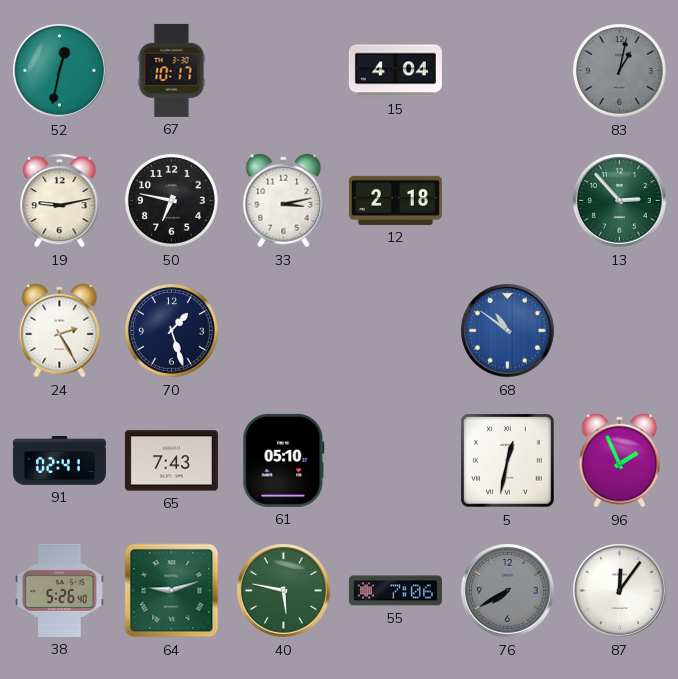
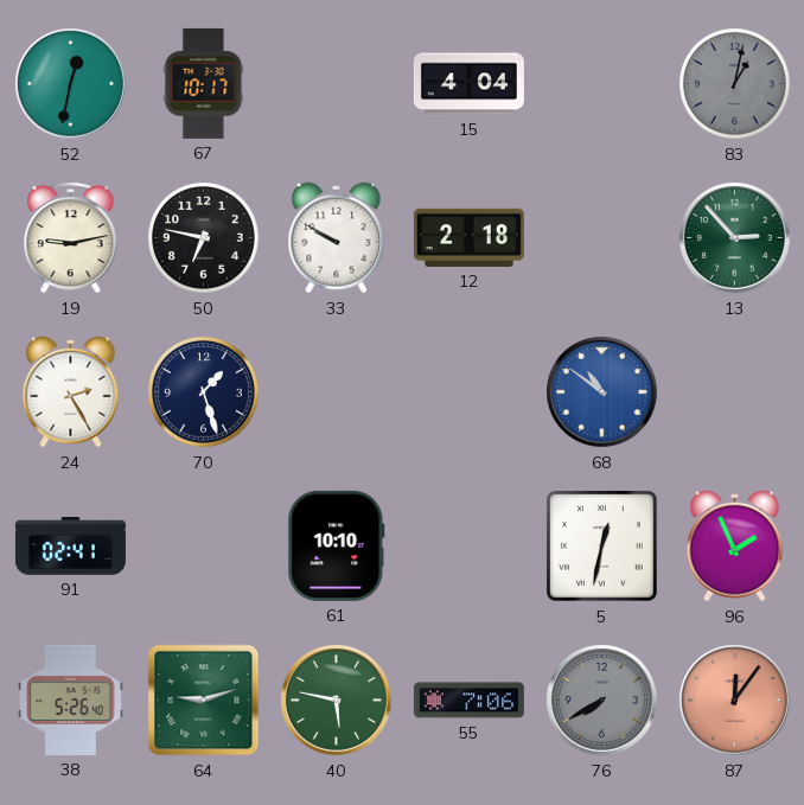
33: 3:13 -> 9:50
65: 7:43 -> none
61: 05:10 -> 10:10
87 dial: white -> salmon
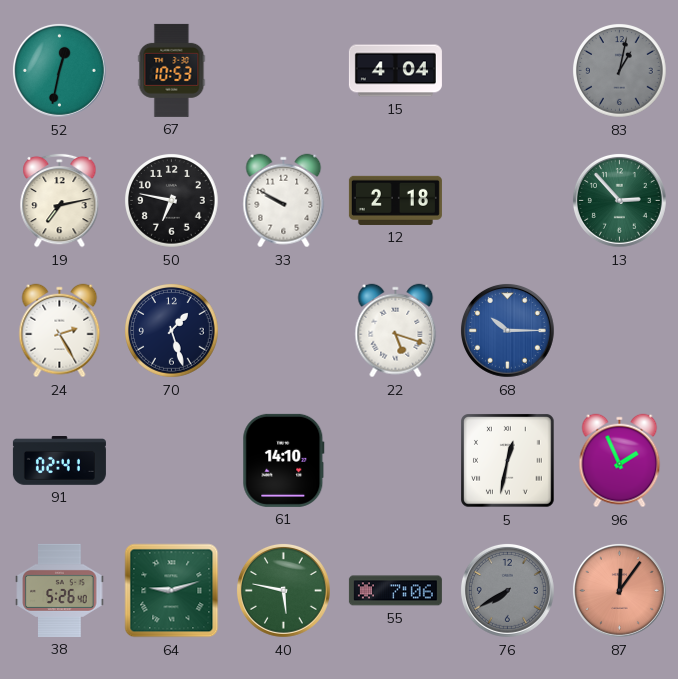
67: 10:17 -> 10:53
19: 9:13 -> 7:13
22: none -> 5:18
68: 10:51 -> 10:15
61: 10:10 -> 14:10
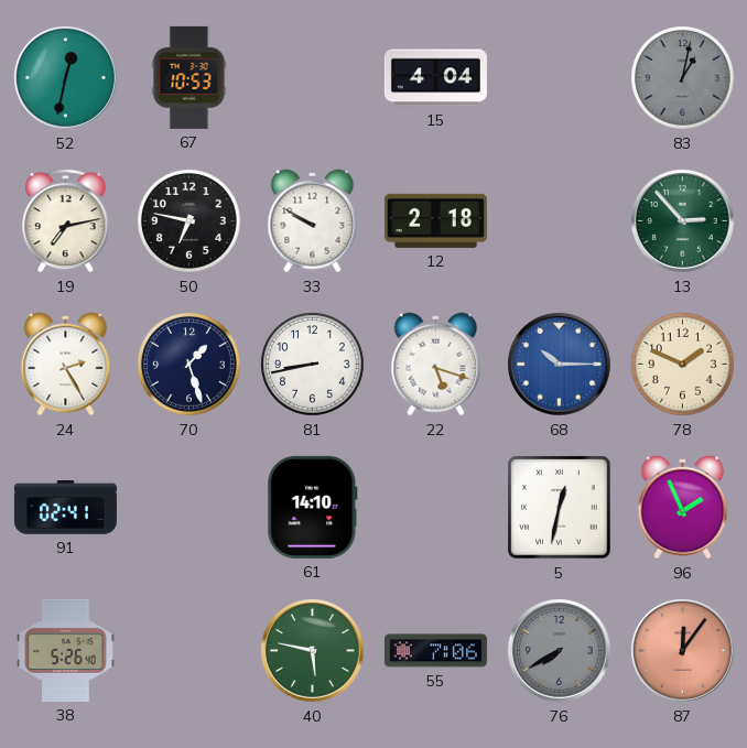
81: none -> 8:43
78: none -> 1:49
64: 9:12 -> none
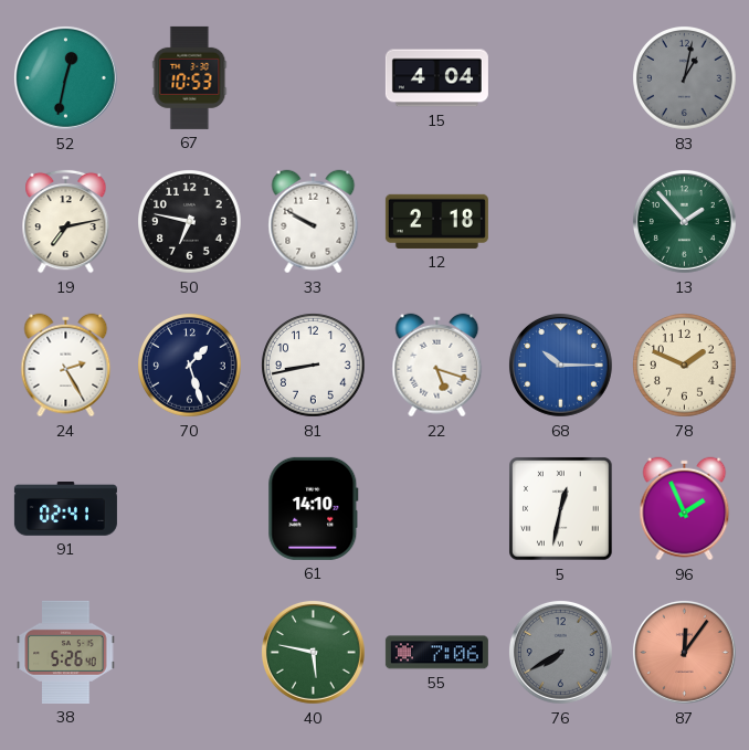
13: 2:53 -> 1:53
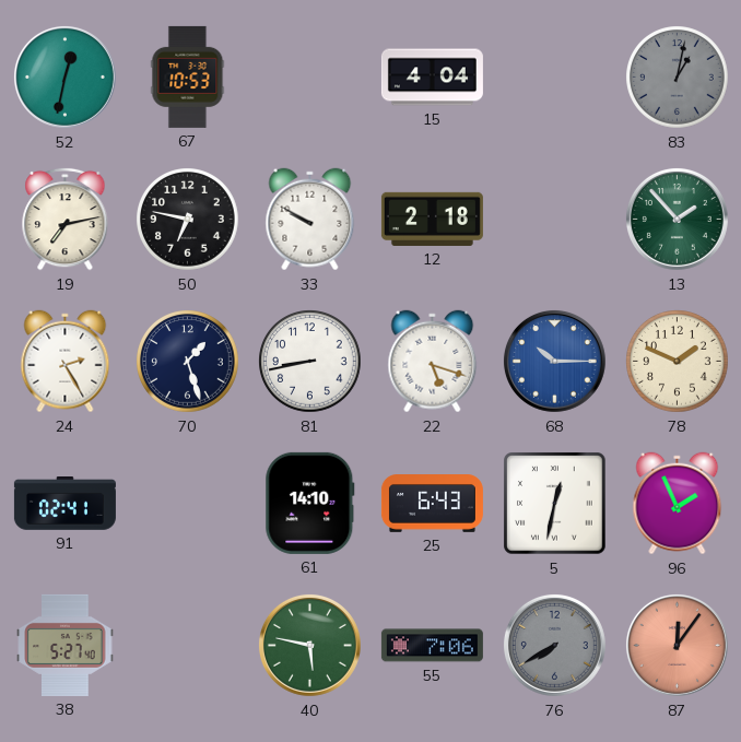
25: none -> 6:43
38: 5:26 -> 5:27
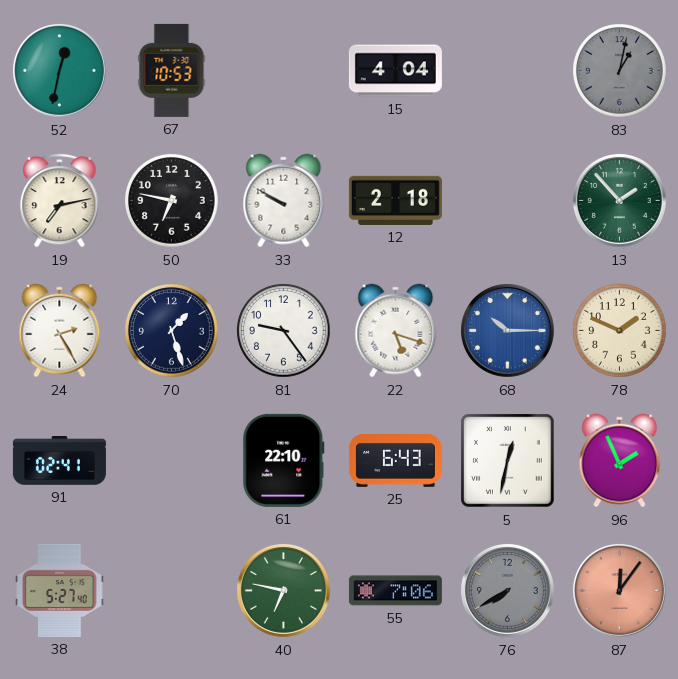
81: 8:43 -> 9:24
61: 14:10 -> 22:10
40: 5:47 -> 6:47
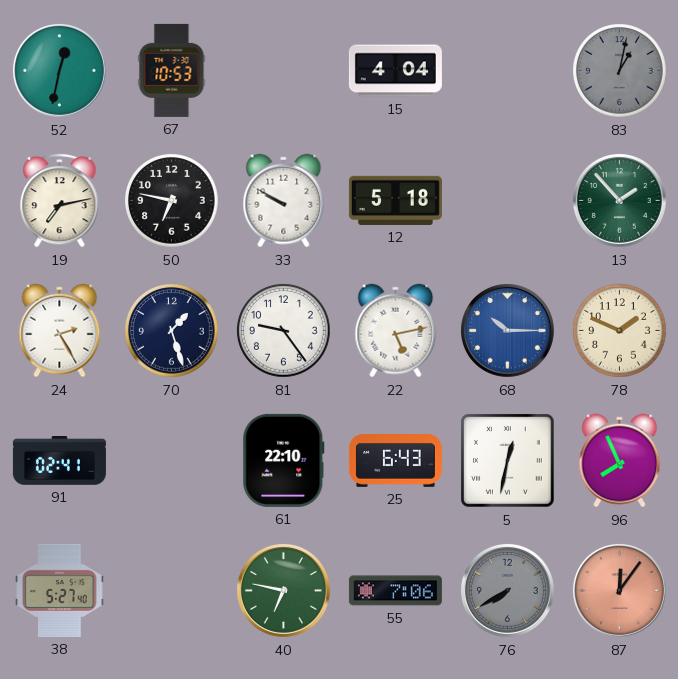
12: 2:18 -> 5:18
22: 5:18 -> 5:13
96: 1:56 -> 7:56
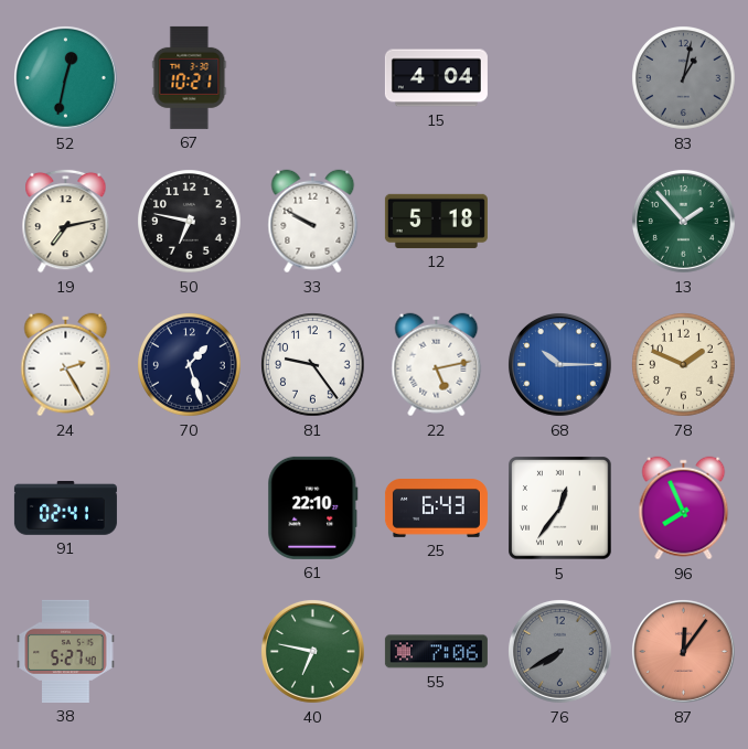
67: 10:53 -> 10:21
5: 12:32 -> 12:36
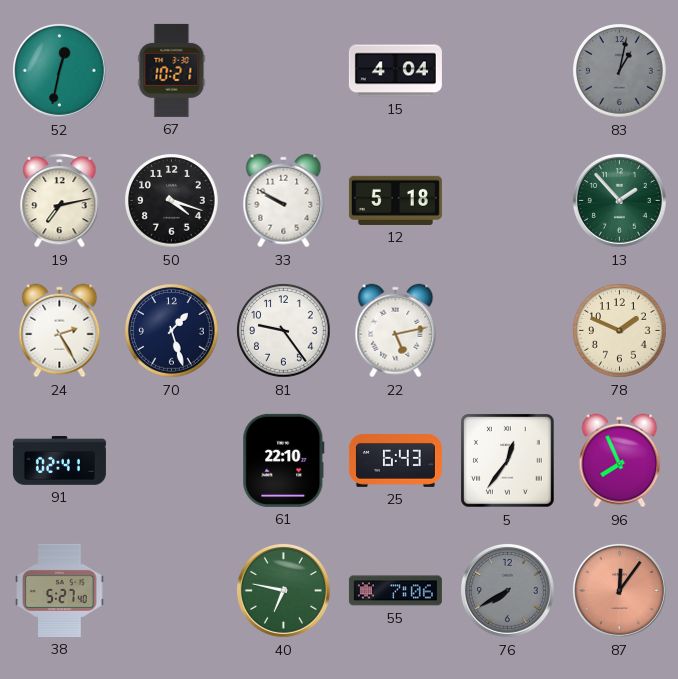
50: 6:47 -> 4:18
68: 10:15 -> none
